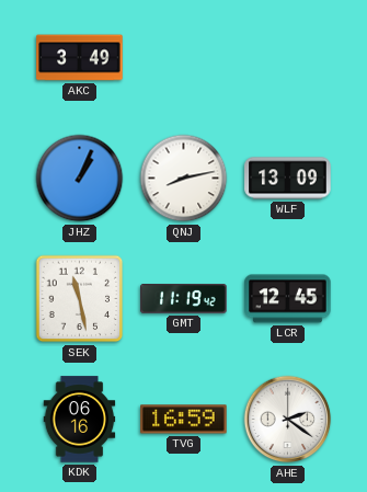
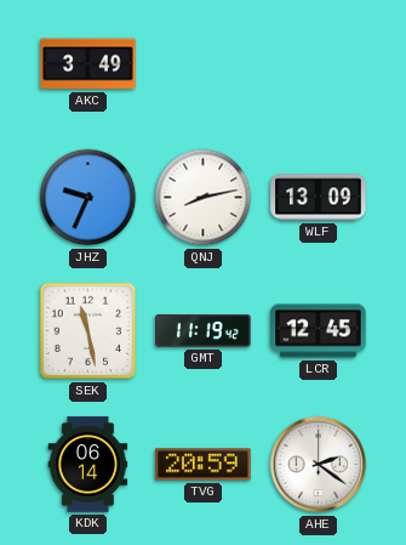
JHZ: 1:04 -> 9:34
KDK: 06:16 -> 06:14
TVG: 16:59 -> 20:59
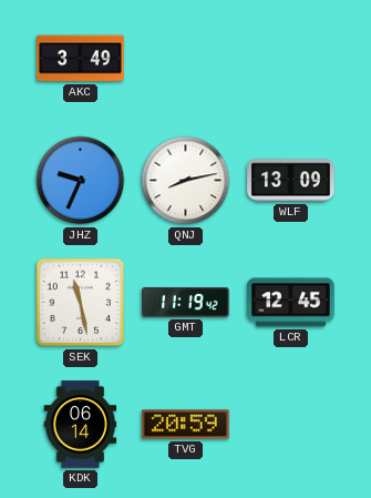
AHE: 2:21 -> none
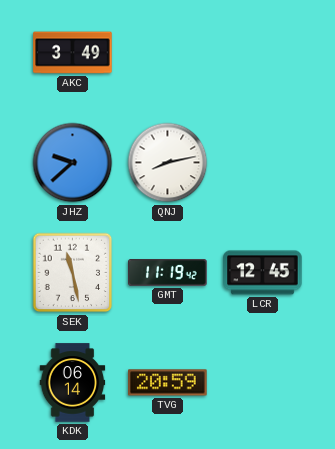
JHZ: 9:34 -> 9:38
WLF: 13:09 -> none
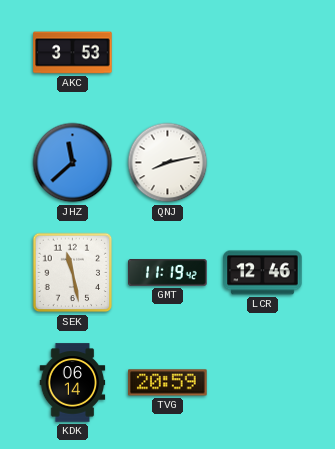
AKC: 3:49 -> 3:53
JHZ: 9:38 -> 11:38
LCR: 12:45 -> 12:46
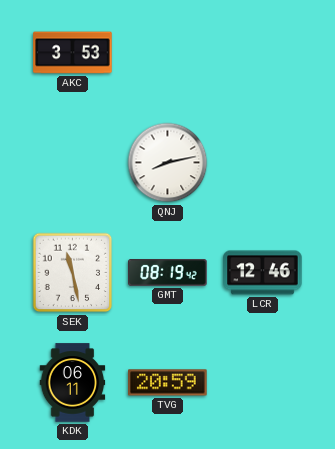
JHZ: 11:38 -> none
GMT: 11:19 -> 08:19
KDK: 06:14 -> 06:11
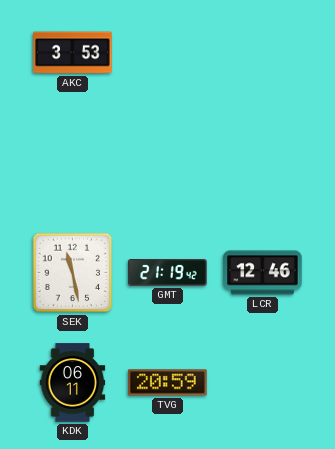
QNJ: 8:13 -> none
GMT: 08:19 -> 21:19
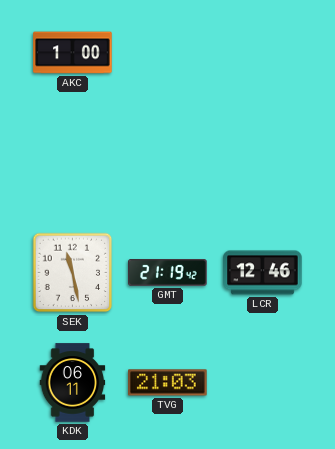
AKC: 3:53 -> 1:00
TVG: 20:59 -> 21:03
